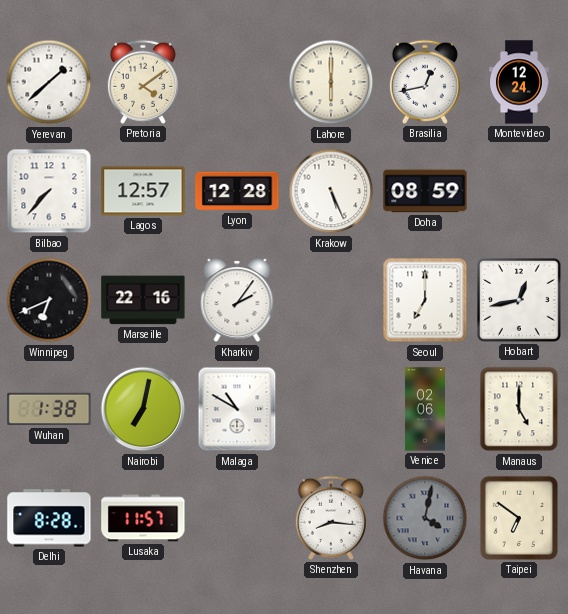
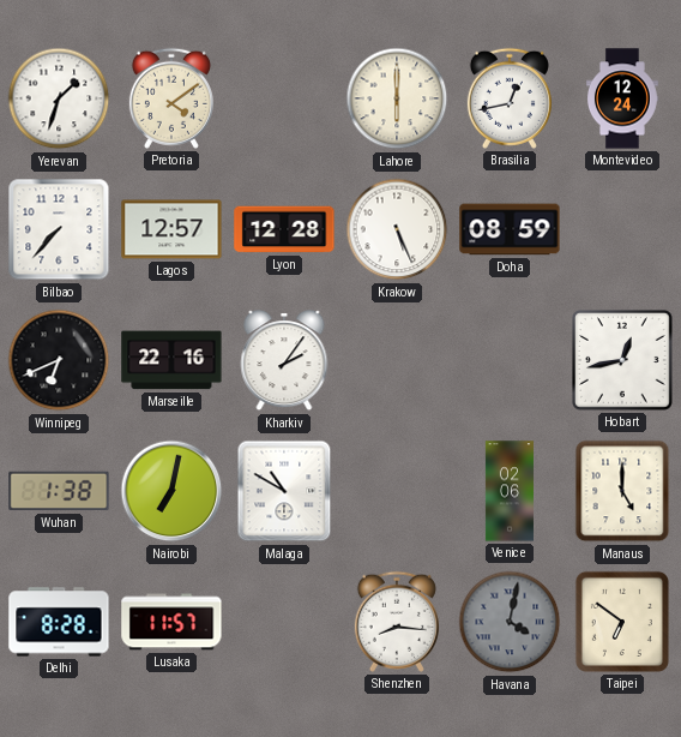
Yerevan: 1:38 -> 1:33
Seoul: 7:00 -> none
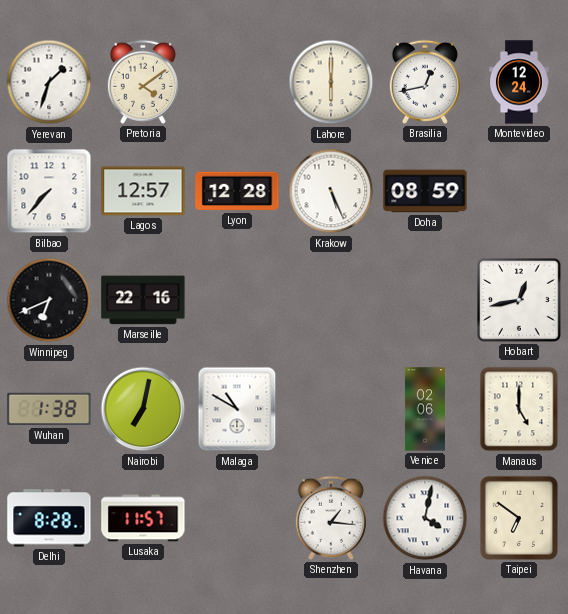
Kharkiv: 2:06 -> none
Shenzhen: 8:16 -> 1:16
Havana dial: grey -> white
